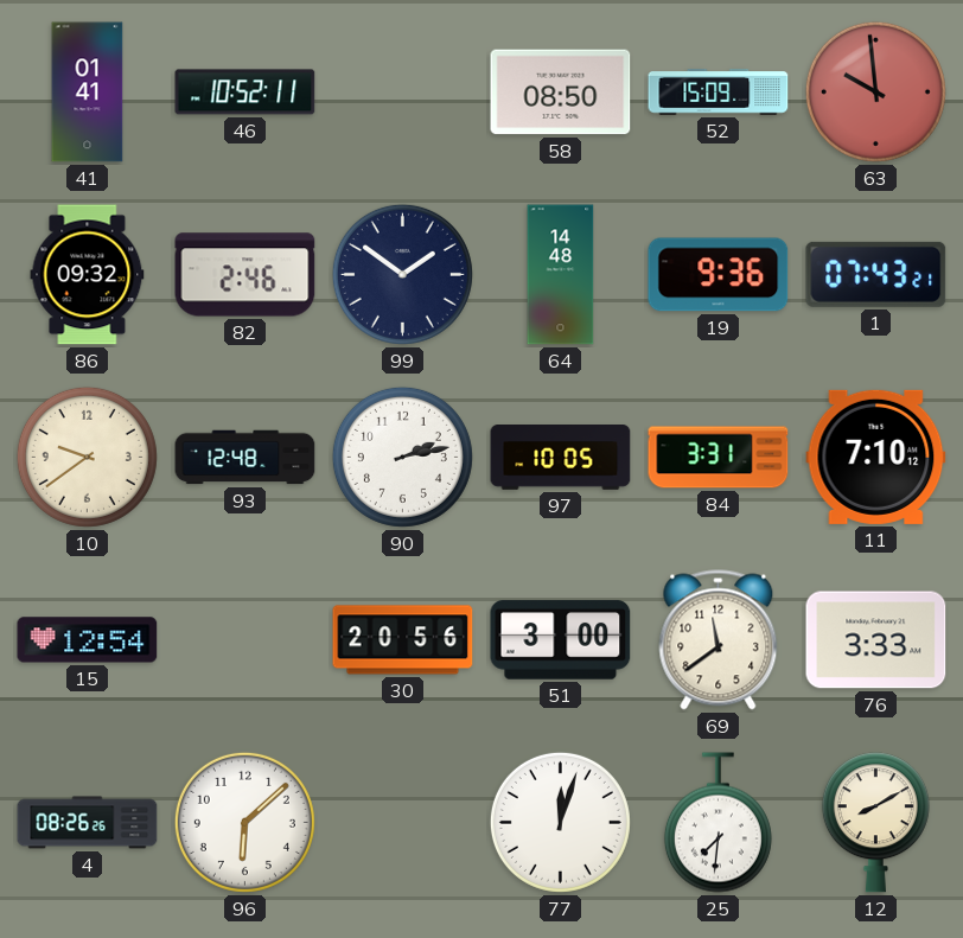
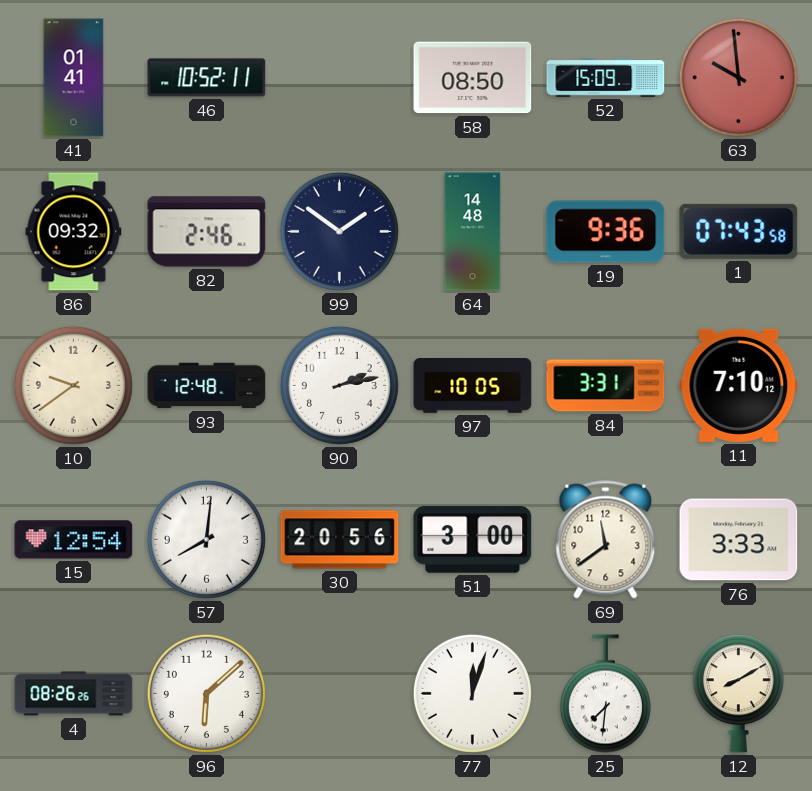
1: 07:43:21 -> 07:43:58
57: none -> 8:01
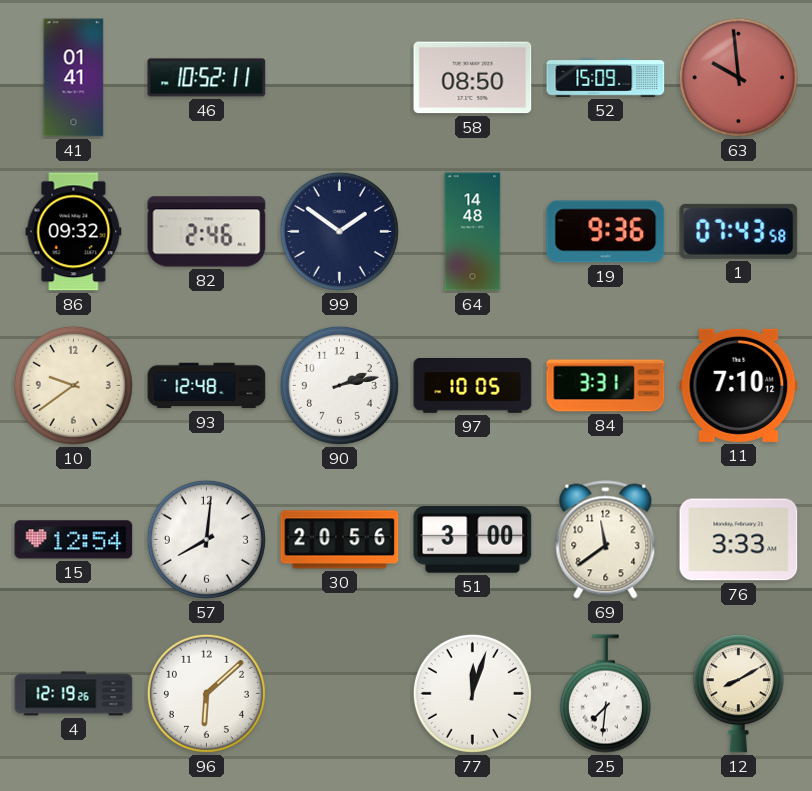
4: 08:26 -> 12:19
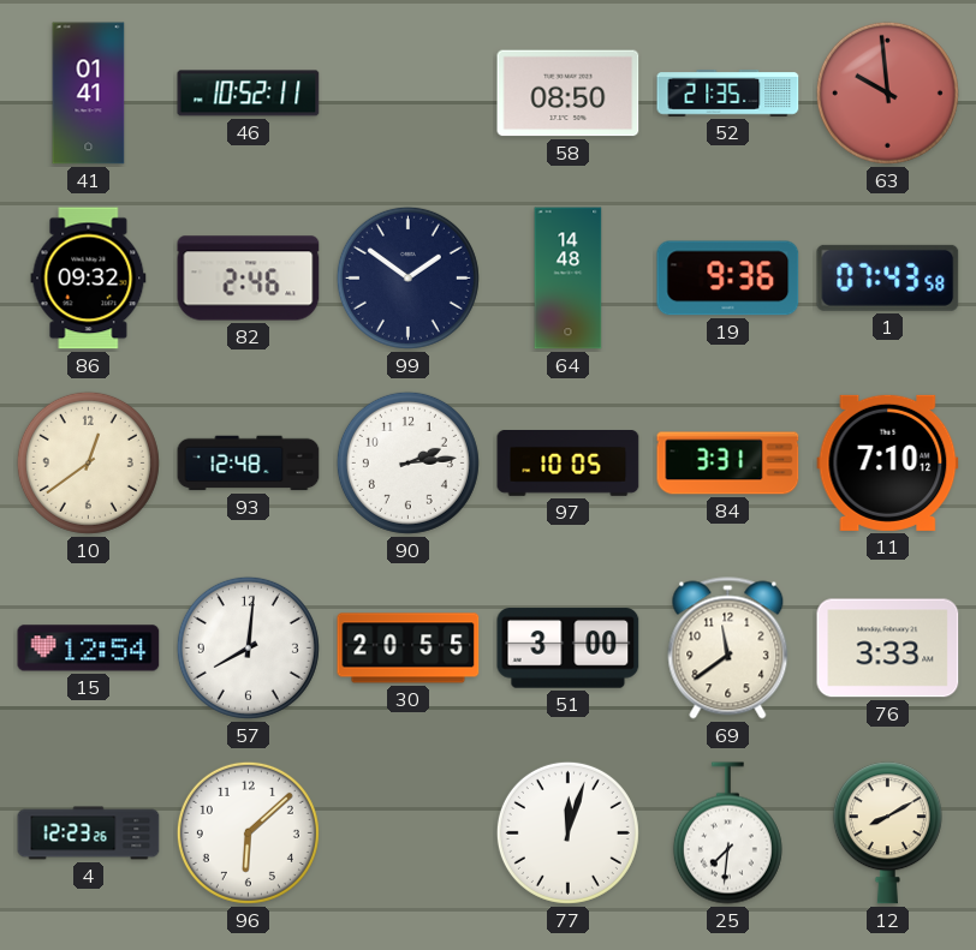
52: 15:09 -> 21:35
10: 9:39 -> 12:39
90: 2:13 -> 2:14
30: 20:56 -> 20:55
4: 12:19 -> 12:23
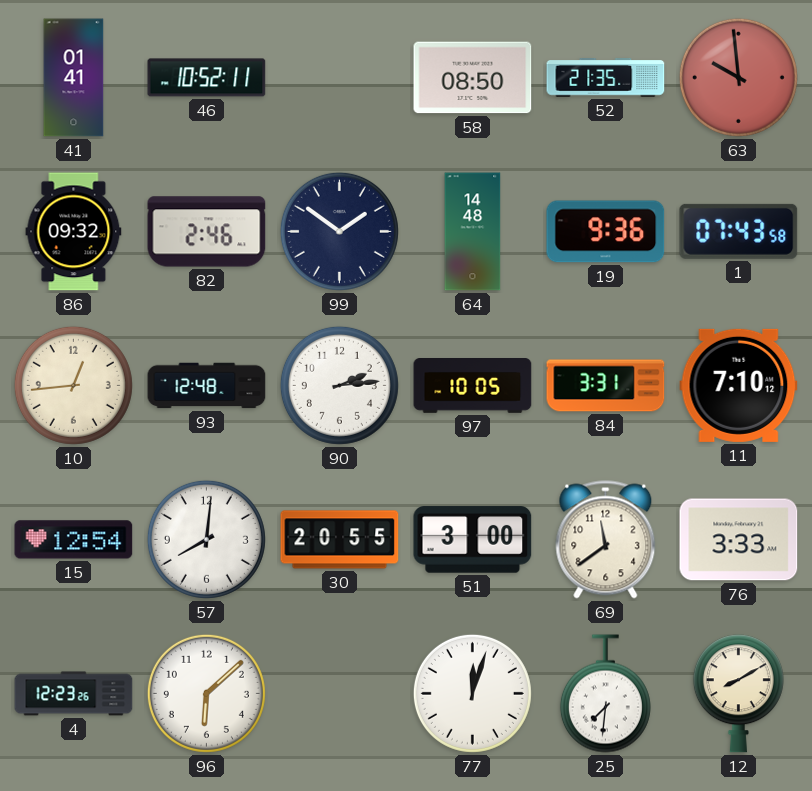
10: 12:39 -> 12:44
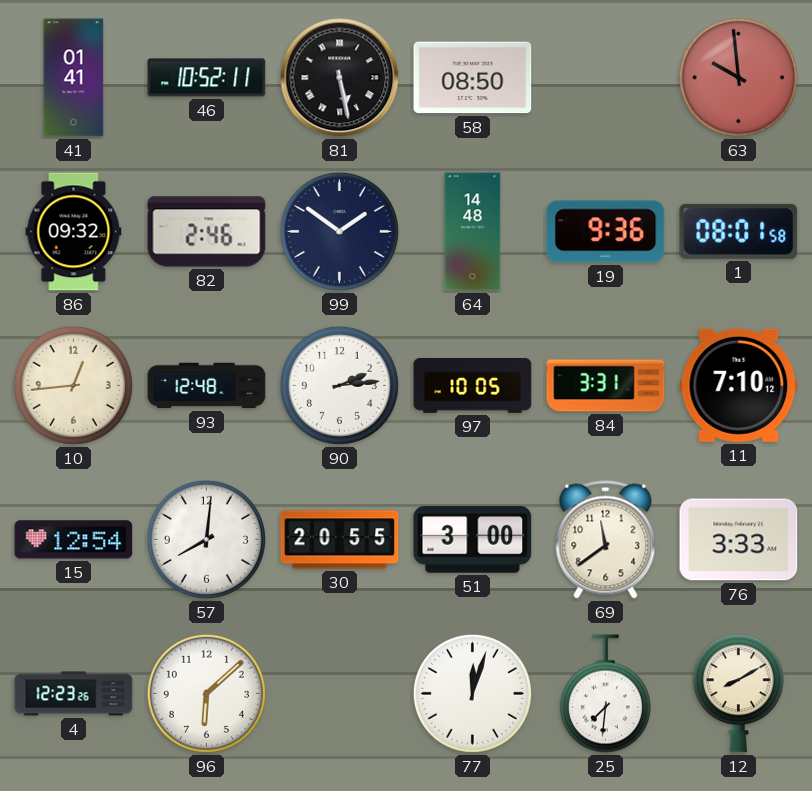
81: none -> 5:28
52: 21:35 -> none
1: 07:43 -> 08:01
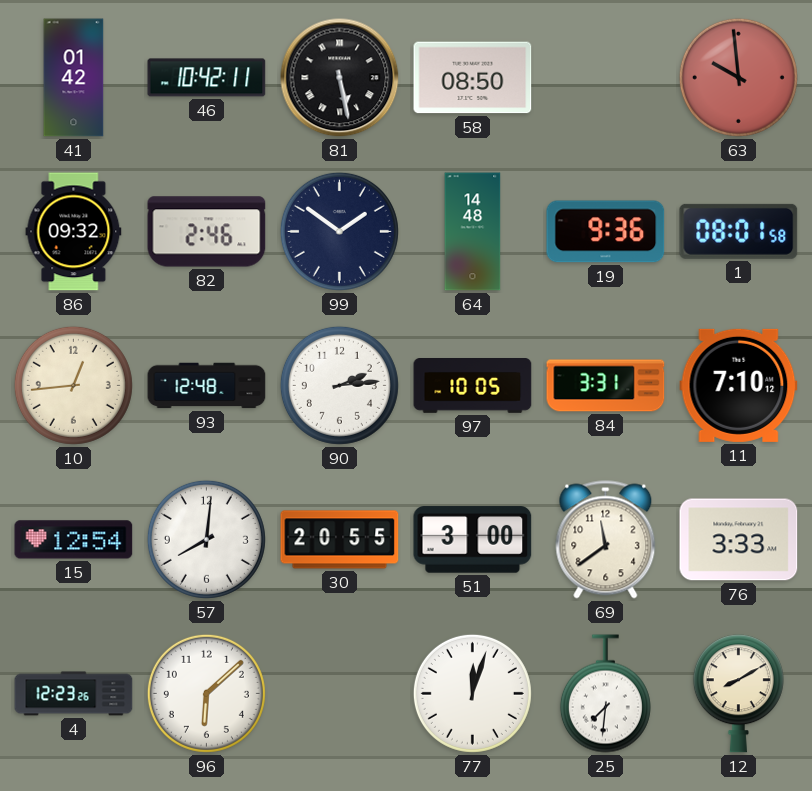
41: 01:41 -> 01:42
46: 10:52 -> 10:42
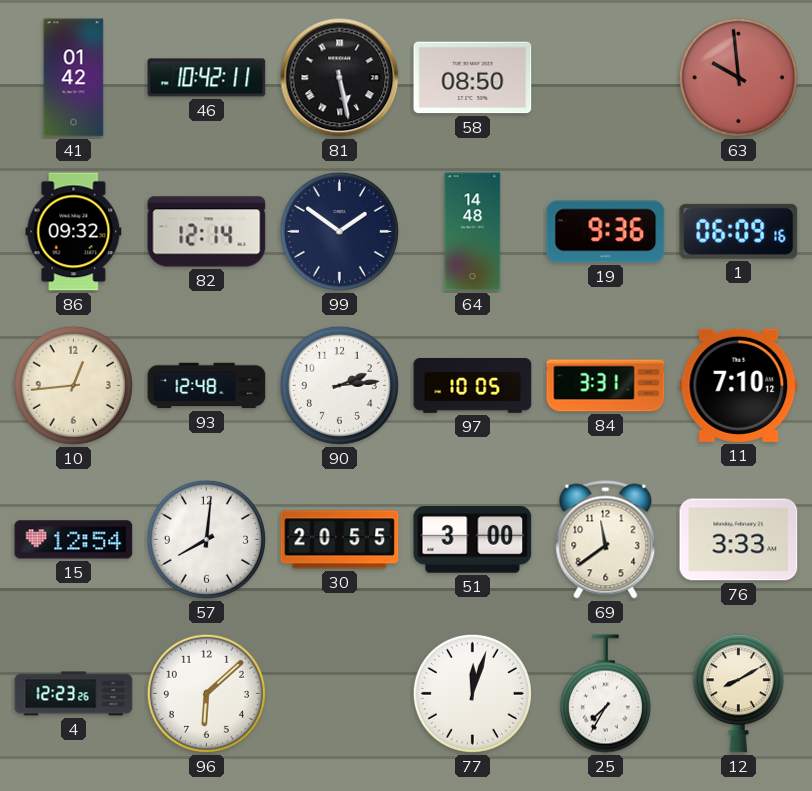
82: 2:46 -> 12:14
1: 08:01 -> 06:09
25: 7:31 -> 7:35
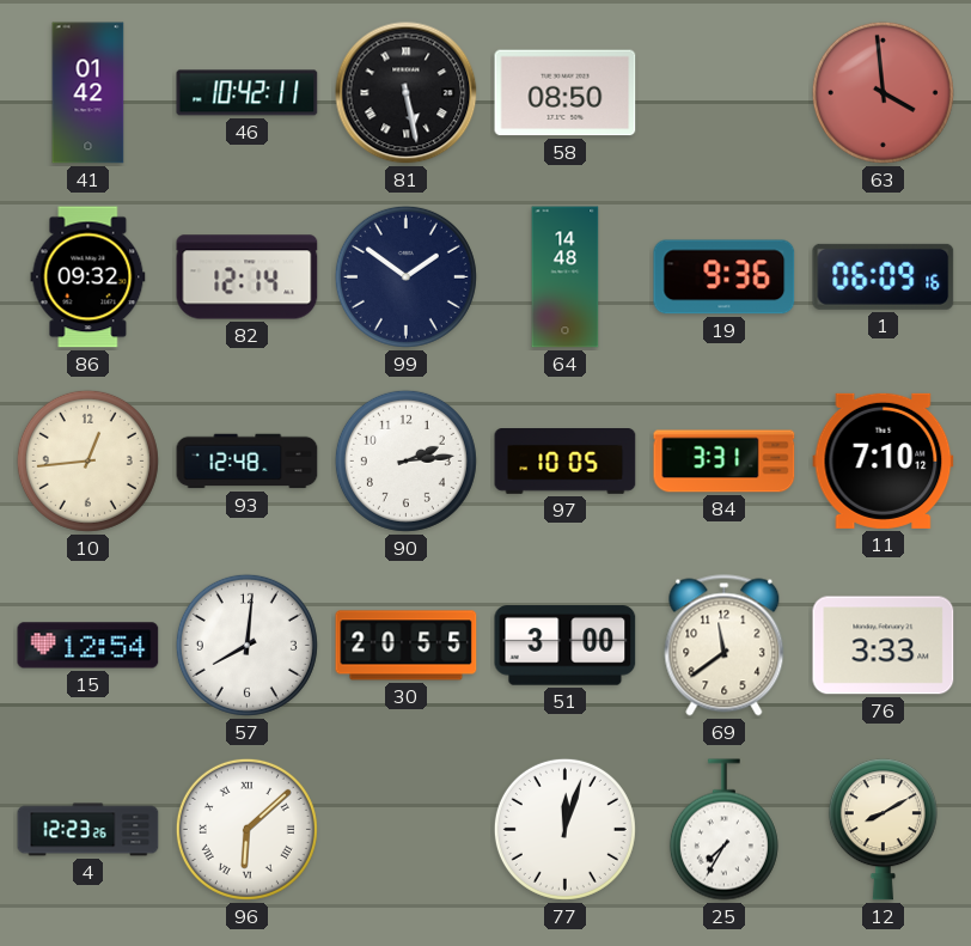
63: 9:59 -> 3:59
96 numerals: Arabic -> Roman
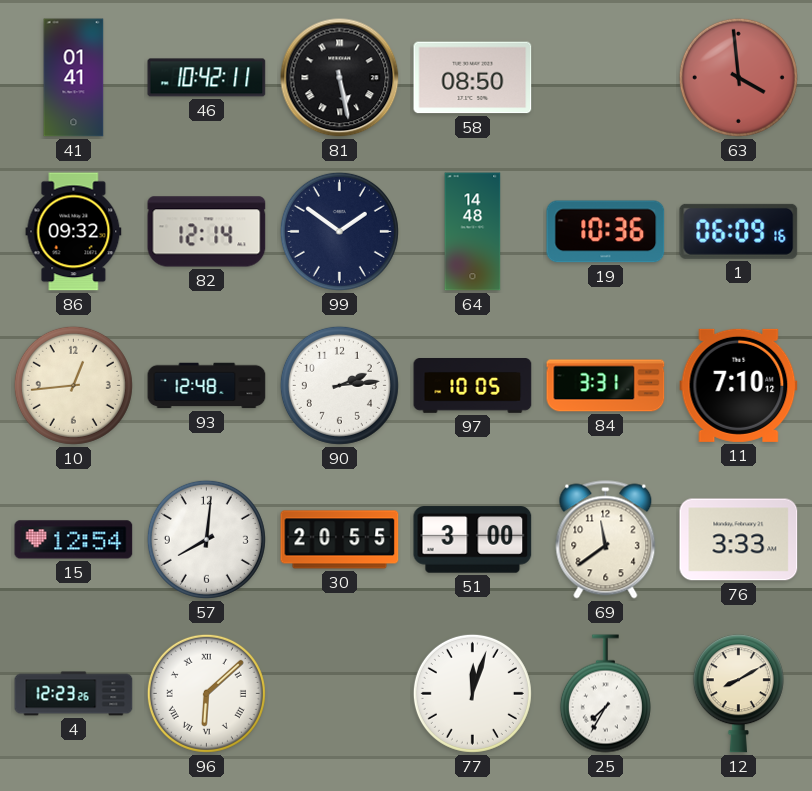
41: 01:42 -> 01:41
19: 9:36 -> 10:36
